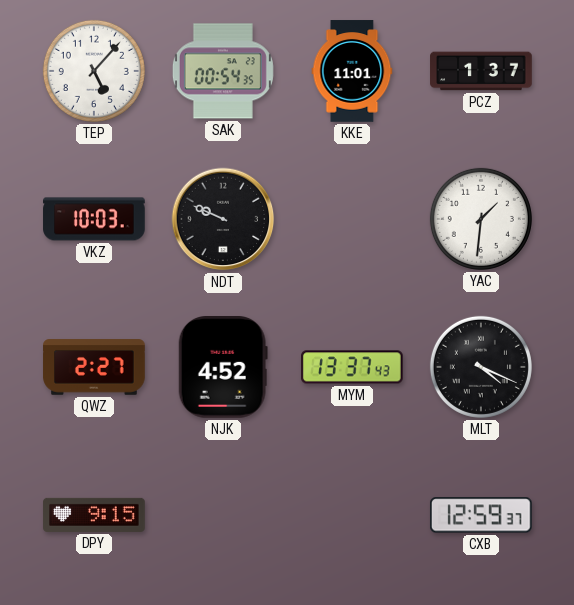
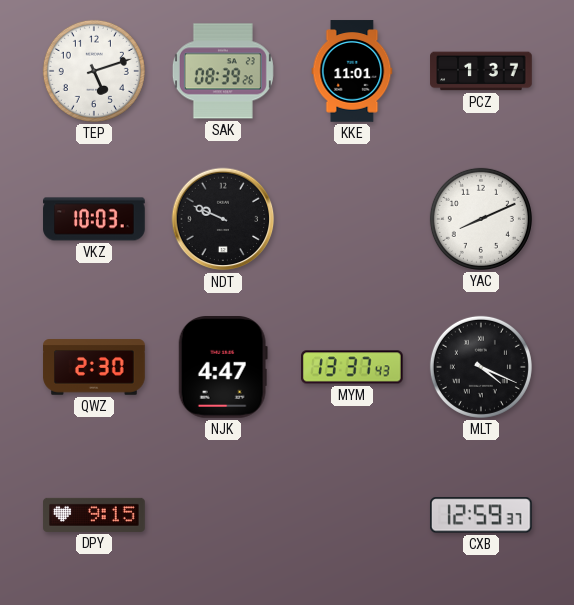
TEP: 5:07 -> 5:12
SAK: 00:54 -> 08:39
YAC: 1:31 -> 8:11
QWZ: 2:27 -> 2:30
NJK: 4:52 -> 4:47
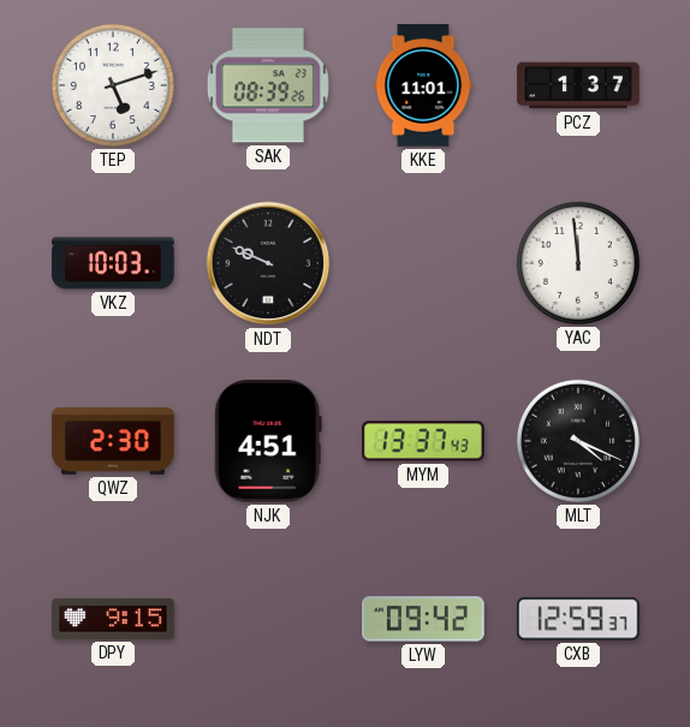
YAC: 8:11 -> 11:59
NJK: 4:47 -> 4:51
LYW: none -> 09:42
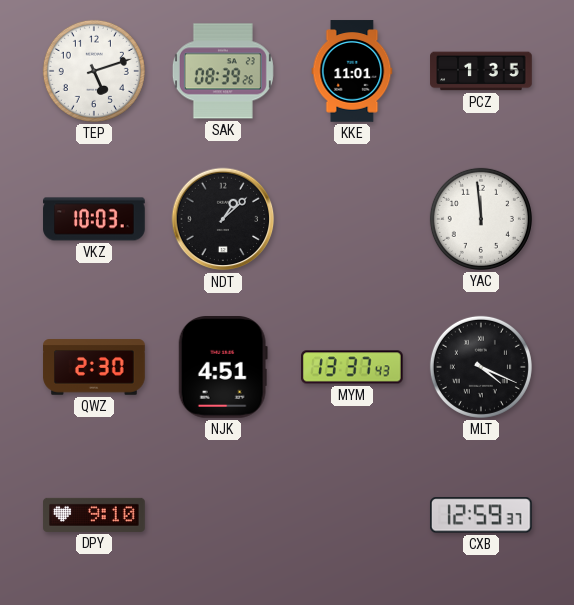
PCZ: 1:37 -> 1:35
NDT: 9:49 -> 1:08
DPY: 9:15 -> 9:10
LYW: 09:42 -> none
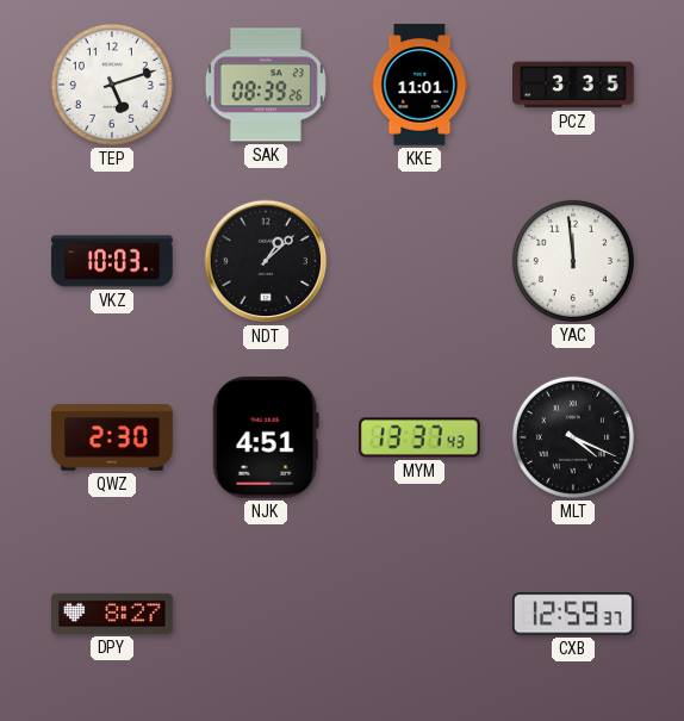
PCZ: 1:35 -> 3:35
DPY: 9:10 -> 8:27
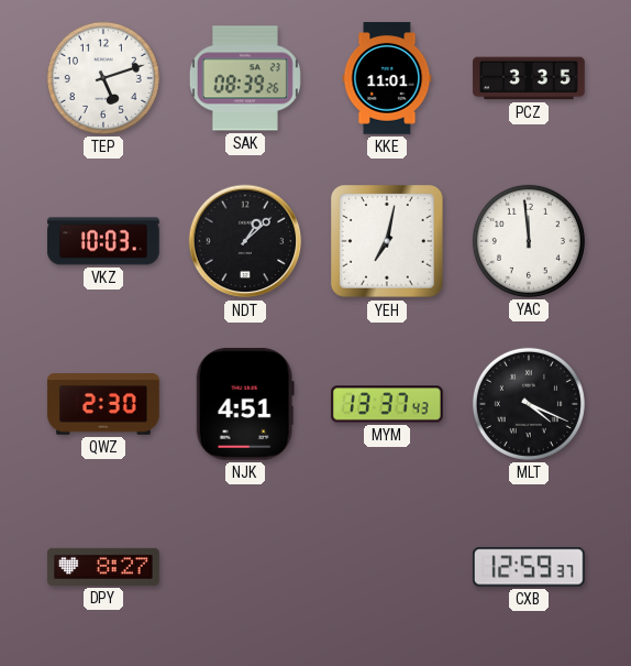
YEH: none -> 7:02
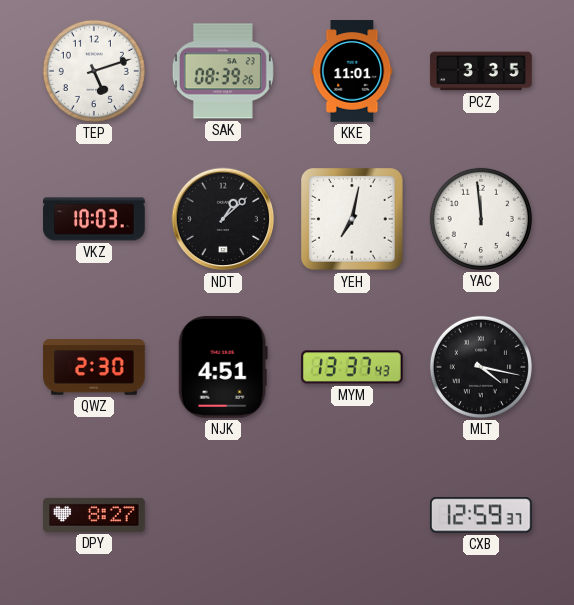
MLT: 4:19 -> 4:17
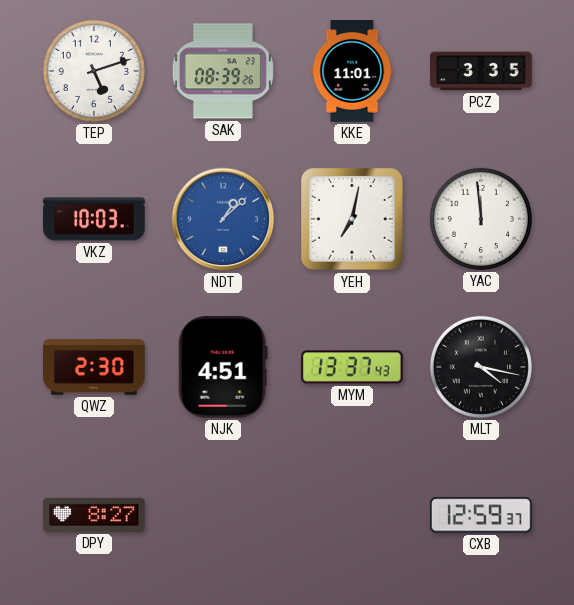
NDT dial: black -> blue
